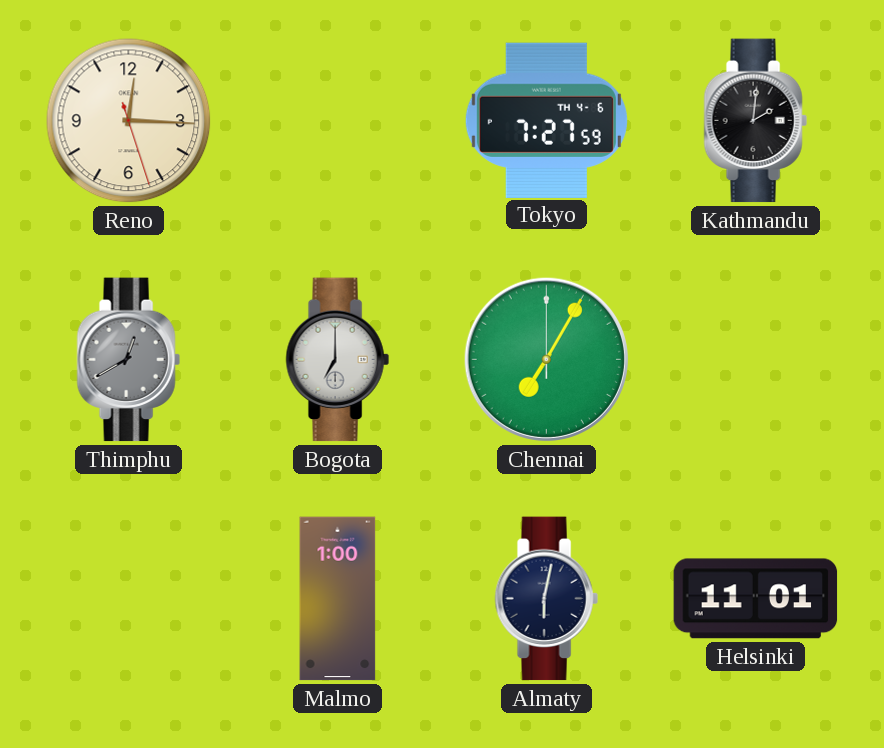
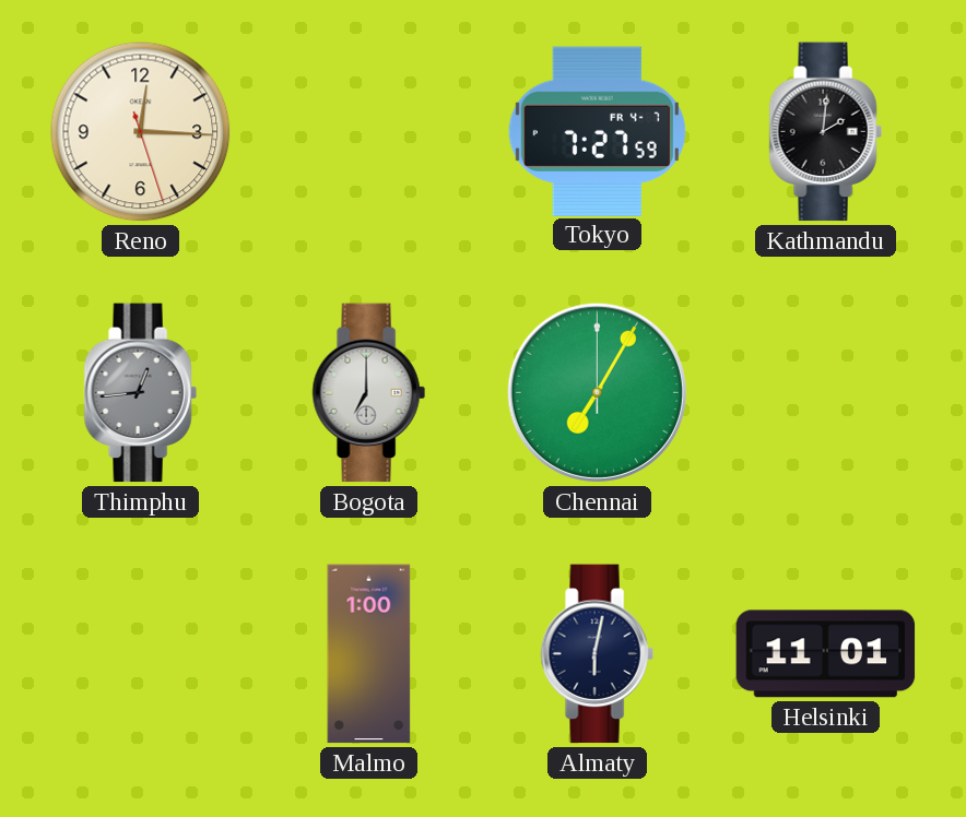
Tokyo date: TH 4-6 -> FR 4-7
Thimphu: 12:40 -> 12:44
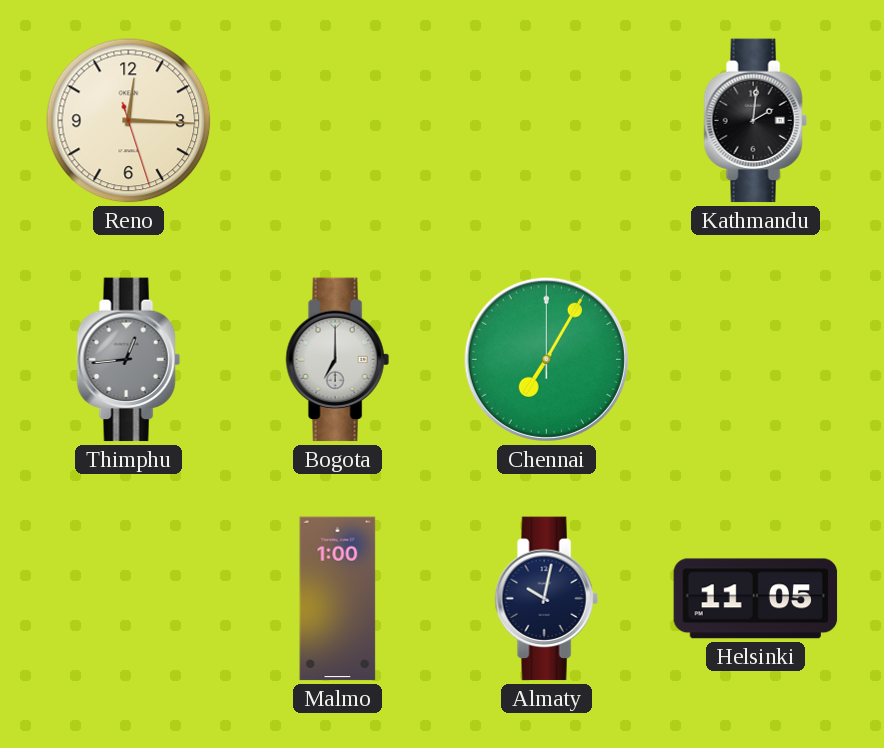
Tokyo: 7:27 -> none
Almaty: 6:02 -> 10:02
Helsinki: 11:01 -> 11:05
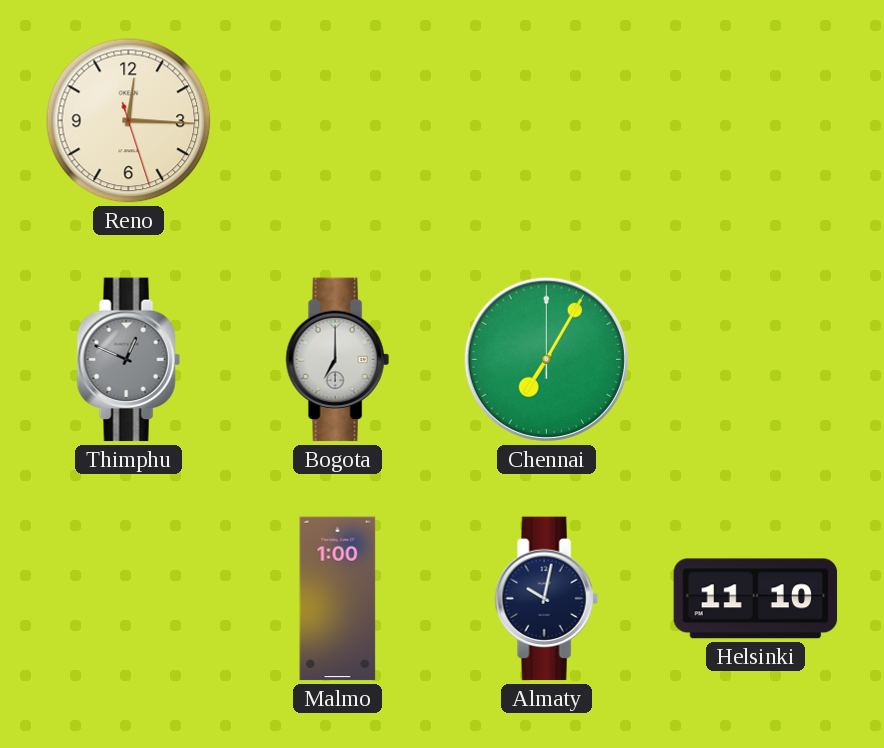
Kathmandu: 2:01 -> none
Thimphu: 12:44 -> 12:49
Helsinki: 11:05 -> 11:10
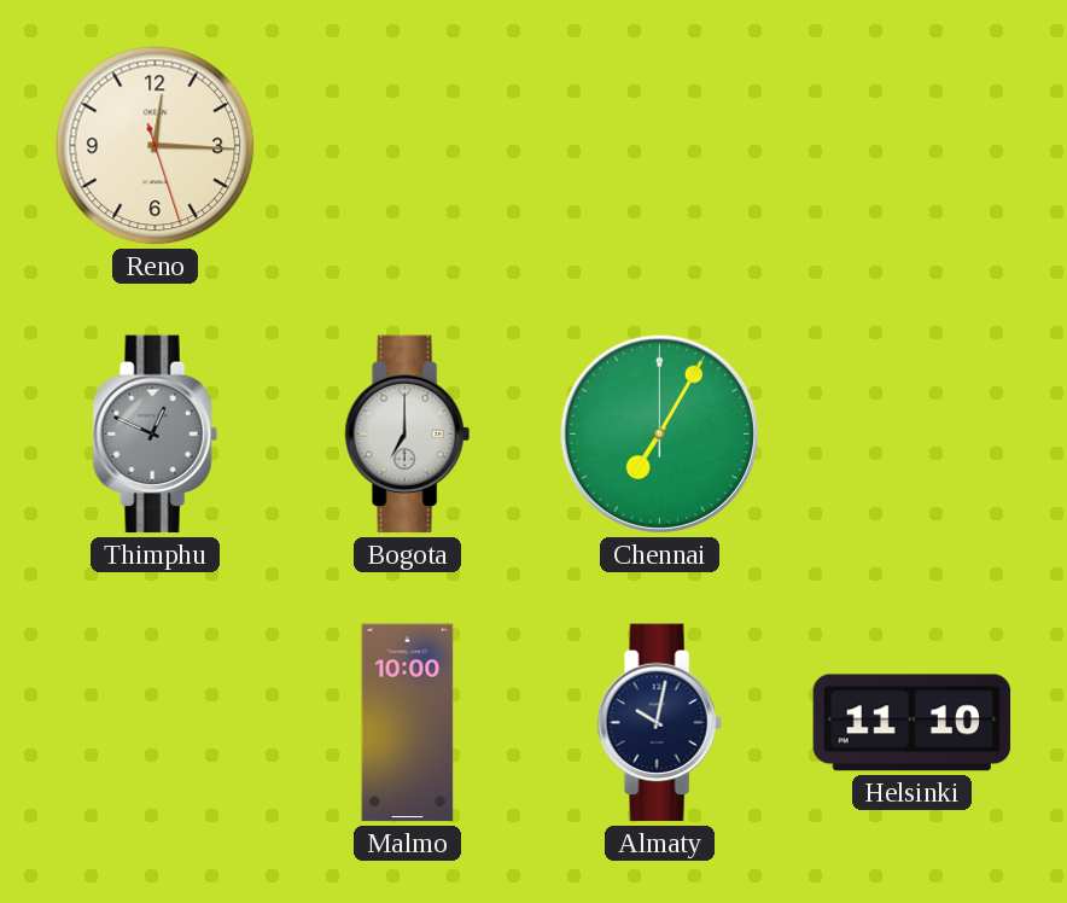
Malmo: 1:00 -> 10:00
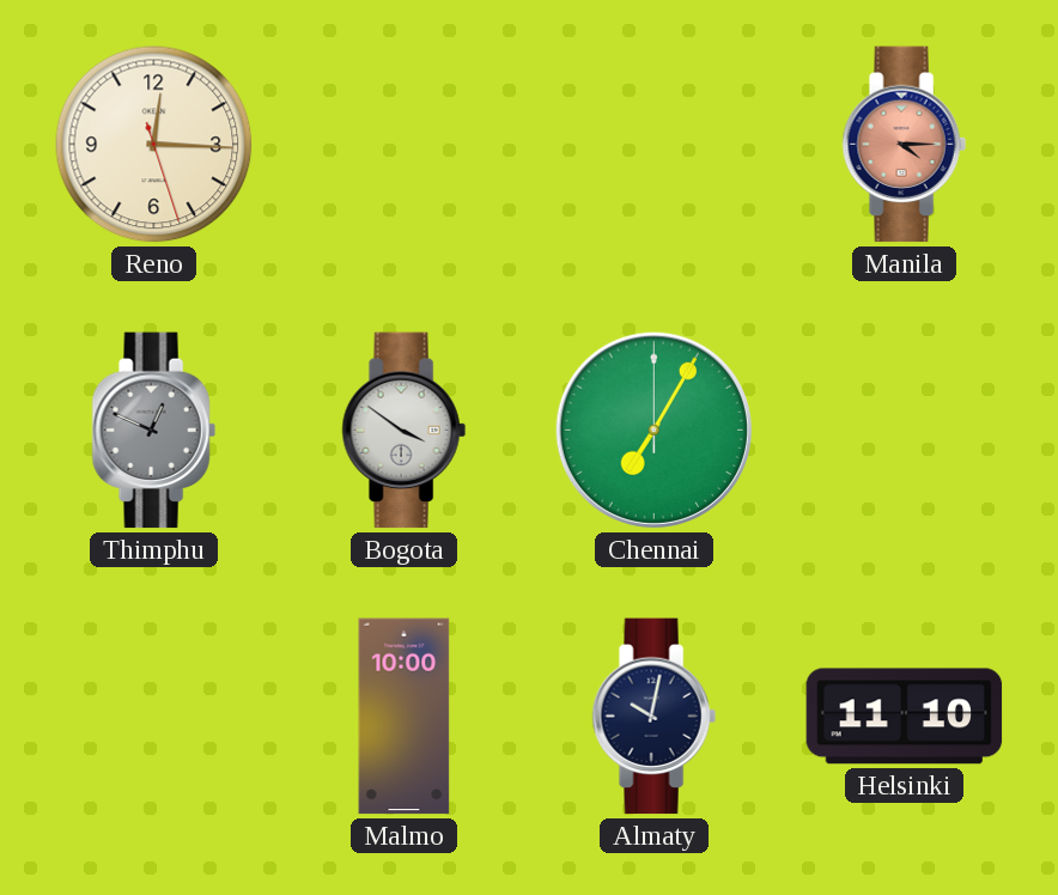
Manila: none -> 4:15
Bogota: 7:00 -> 3:51
